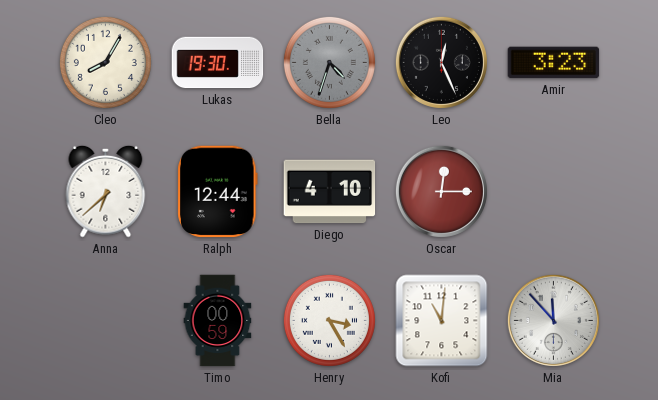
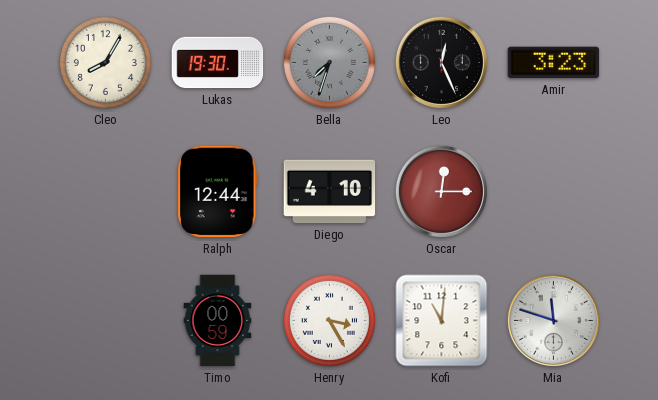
Bella: 4:33 -> 7:33
Anna: 6:38 -> none
Mia: 11:53 -> 11:48
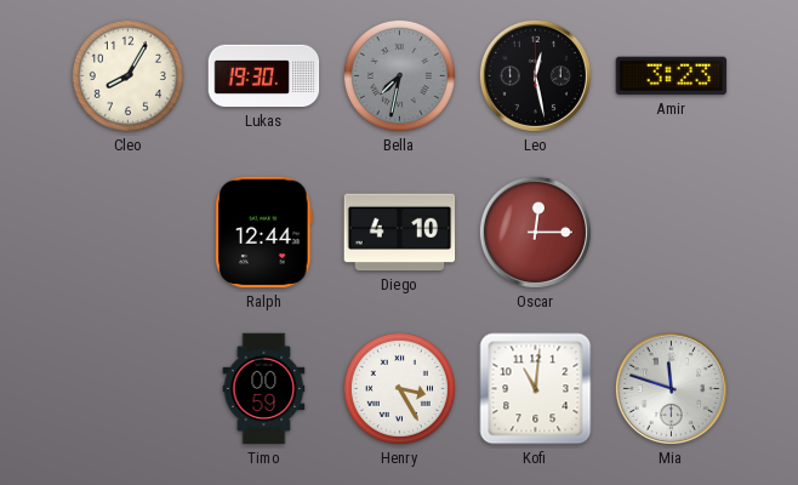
Bella: 7:33 -> 7:32
Leo: 12:26 -> 12:28
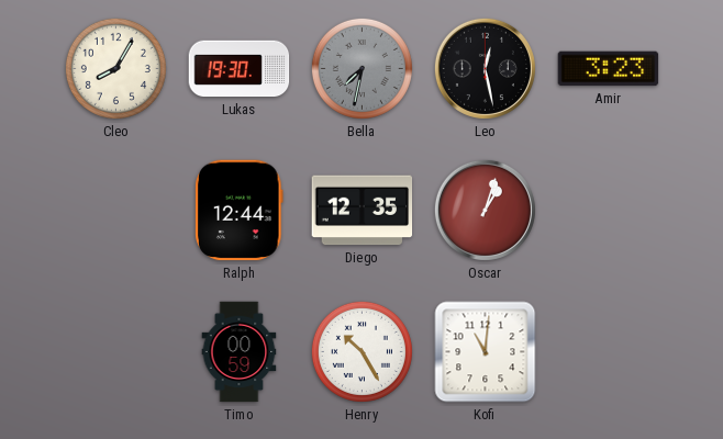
Diego: 4:10 -> 12:35
Oscar: 12:15 -> 1:03
Henry: 3:25 -> 10:25
Mia: 11:48 -> none
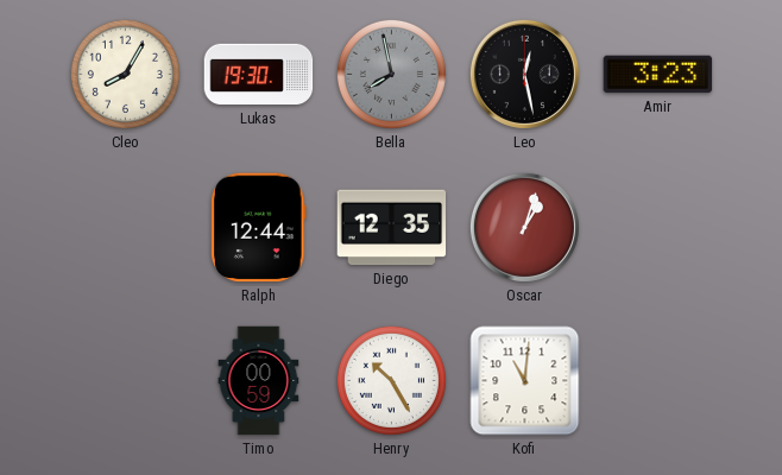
Bella: 7:32 -> 7:58
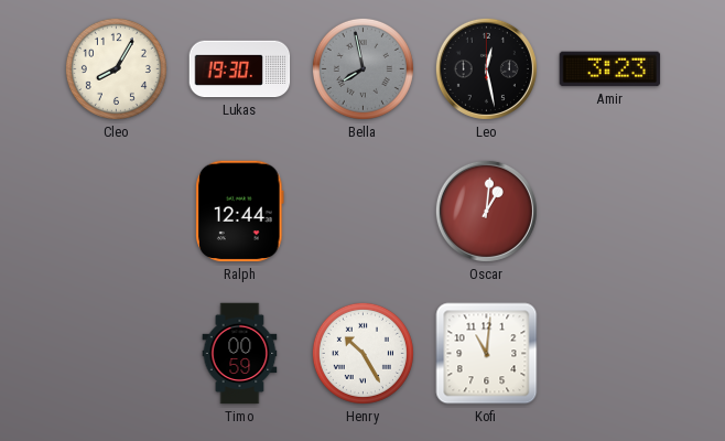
Diego: 12:35 -> none
Oscar: 1:03 -> 1:01
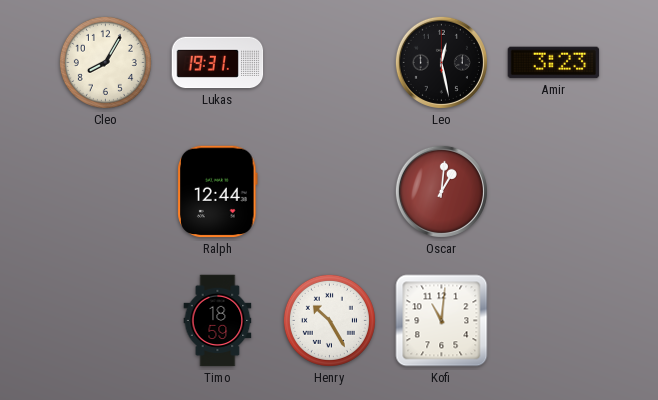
Lukas: 19:30 -> 19:31
Bella: 7:58 -> none
Timo: 00:59 -> 18:59
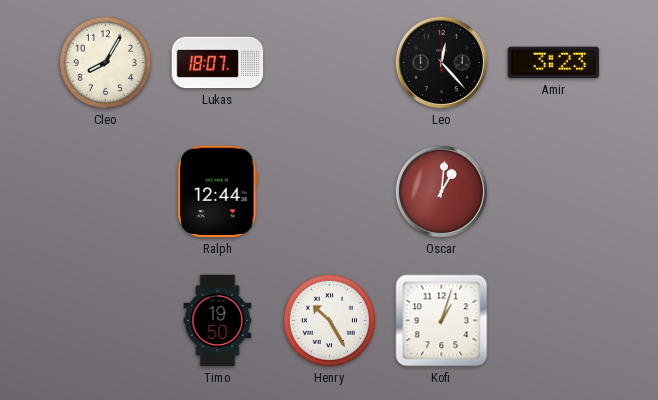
Lukas: 19:31 -> 18:07
Leo: 12:28 -> 12:23
Timo: 18:59 -> 19:50
Kofi: 11:01 -> 1:03
